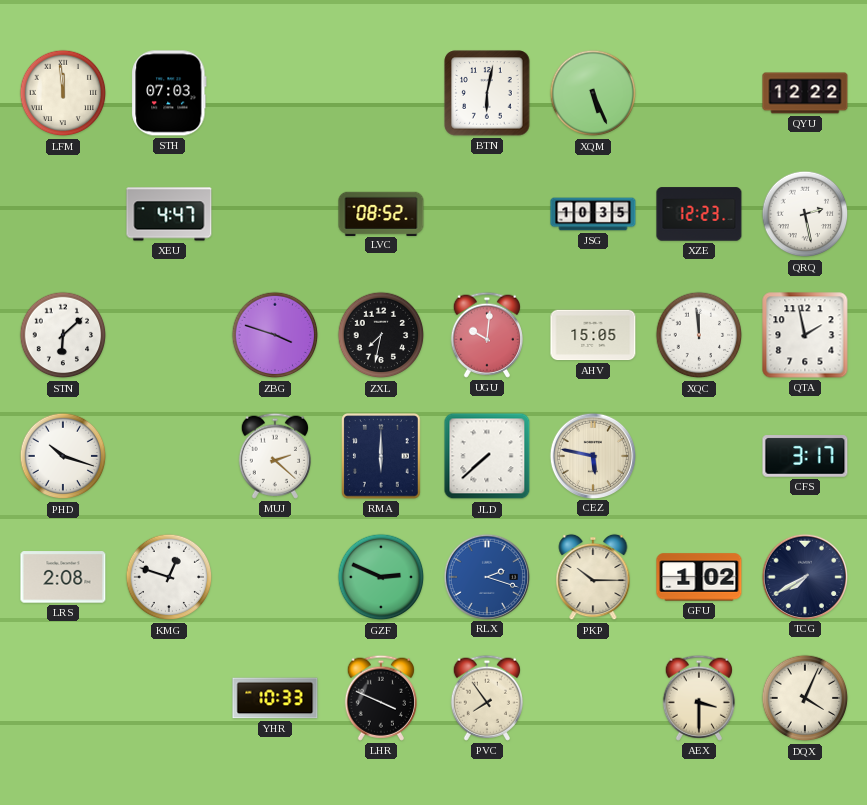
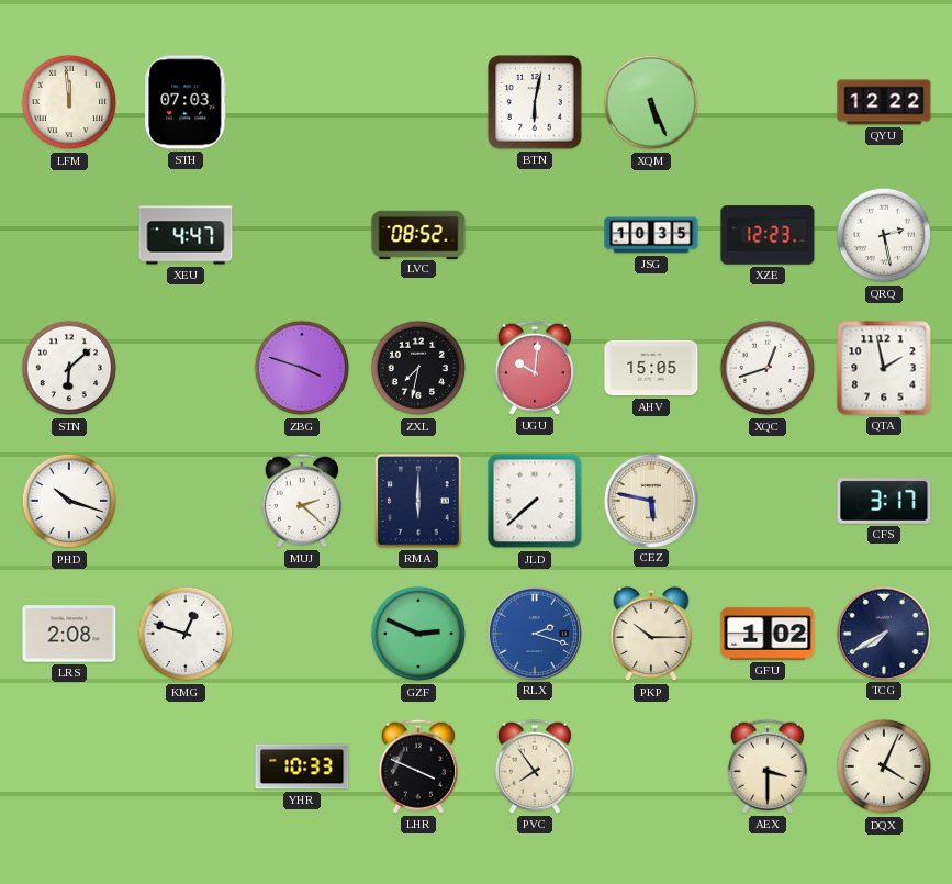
XQC: 11:59 -> 12:42
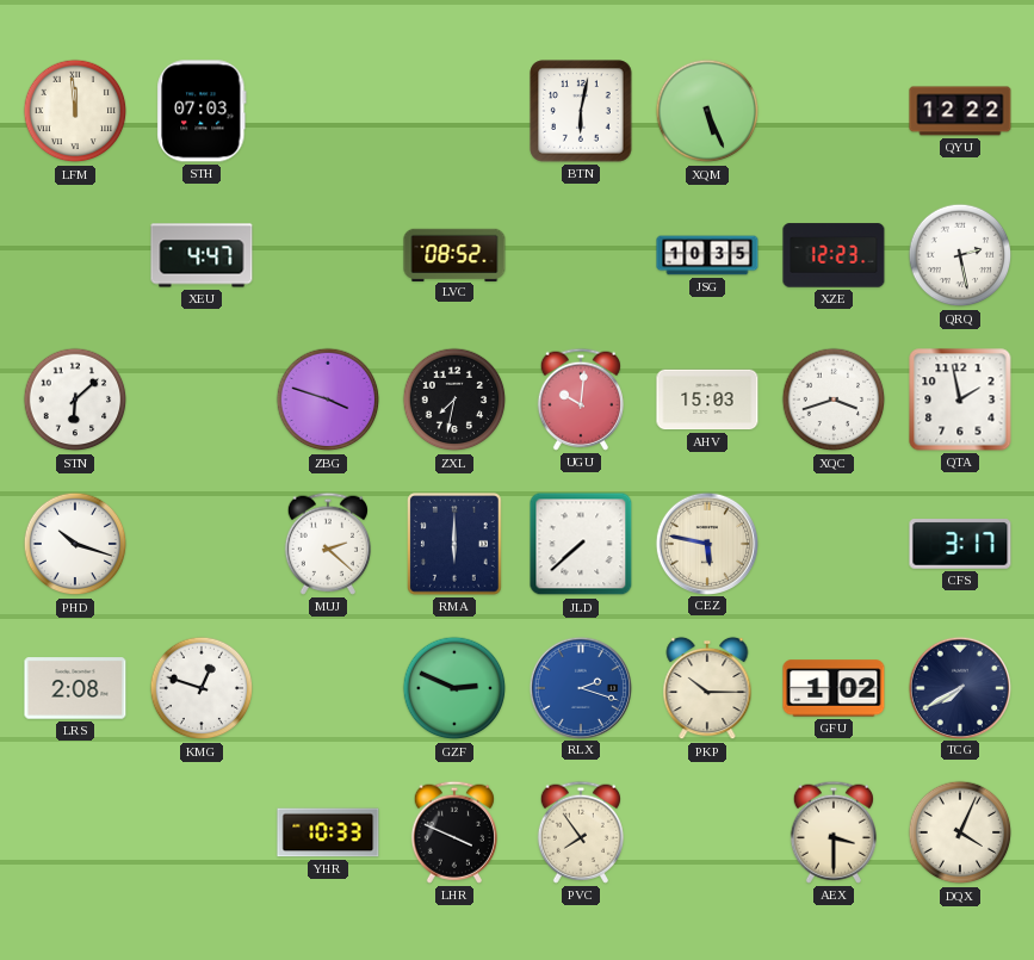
AHV: 15:05 -> 15:03
XQC: 12:42 -> 3:42
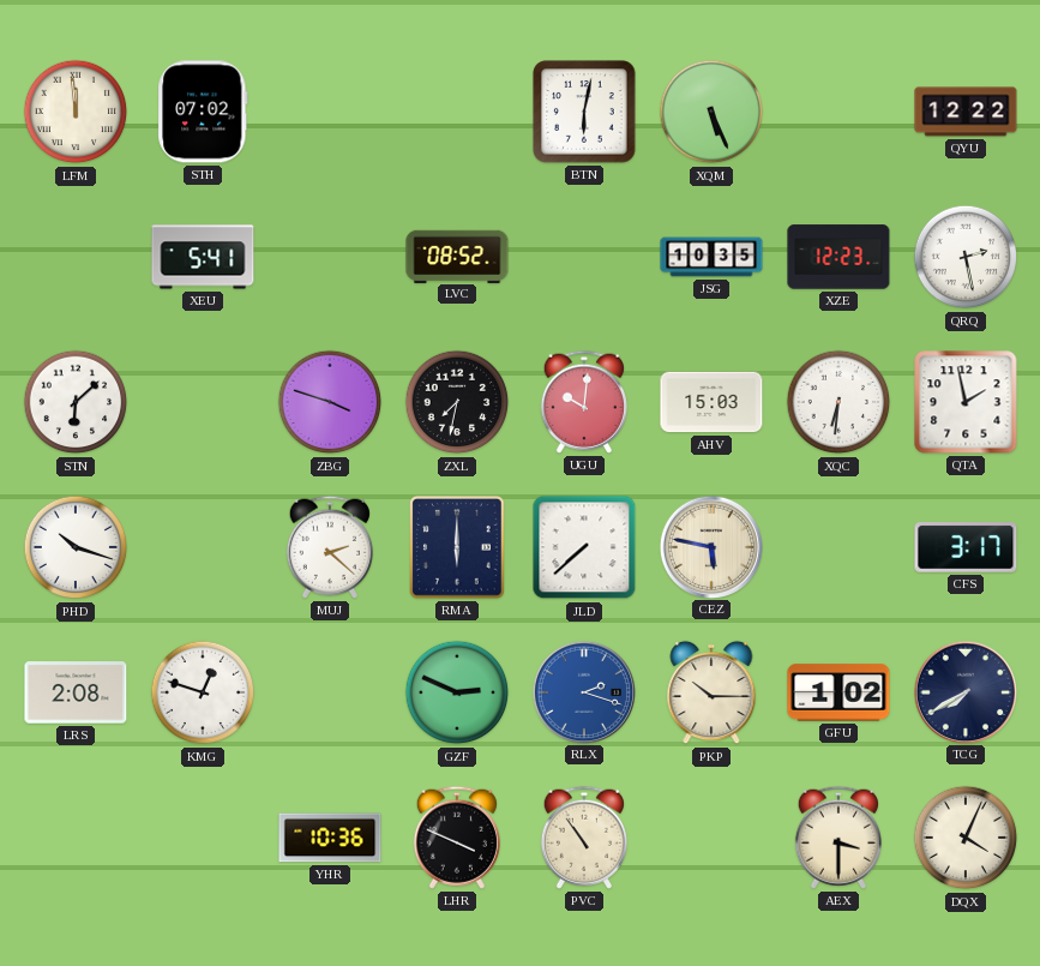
STH: 07:03 -> 07:02
XEU: 4:47 -> 5:41
XQC: 3:42 -> 6:31
YHR: 10:33 -> 10:36
PVC: 7:54 -> 10:54
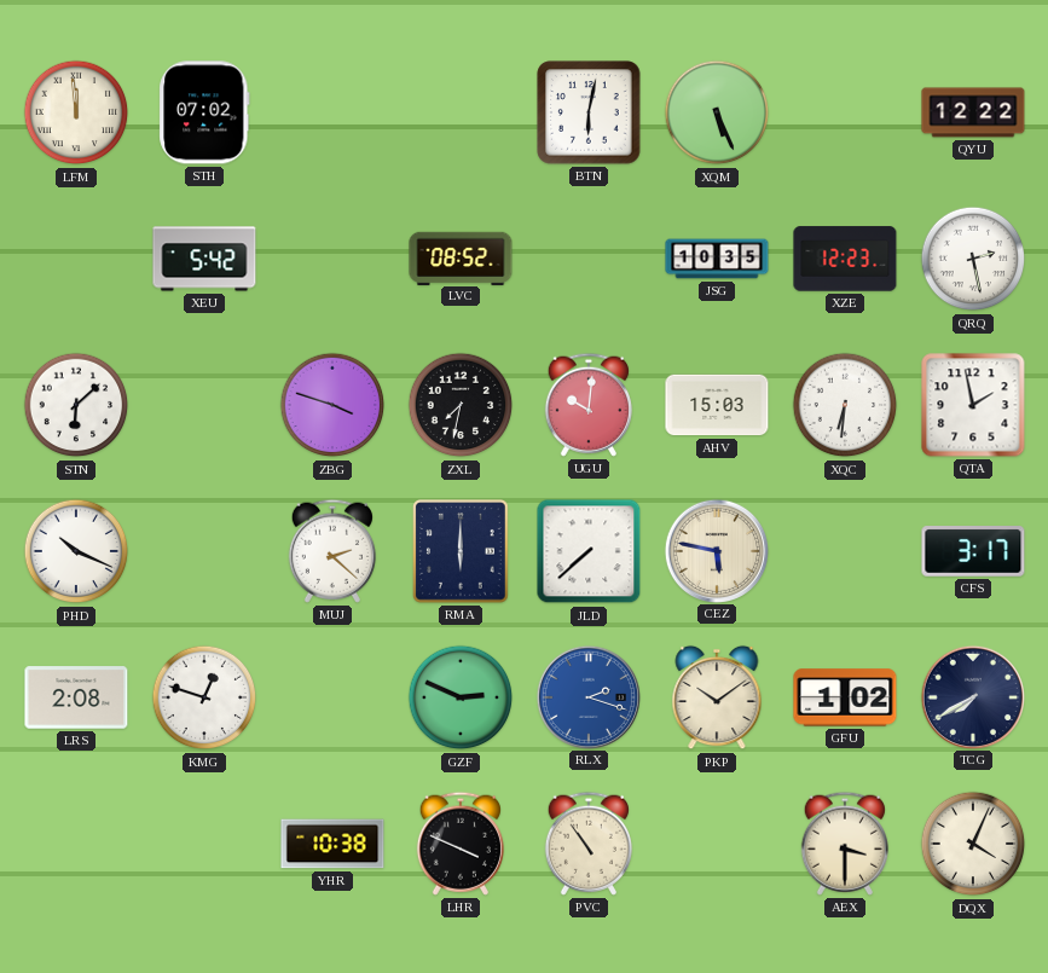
XEU: 5:41 -> 5:42
PHD: 10:18 -> 10:19
PKP: 10:15 -> 10:09
YHR: 10:36 -> 10:38
